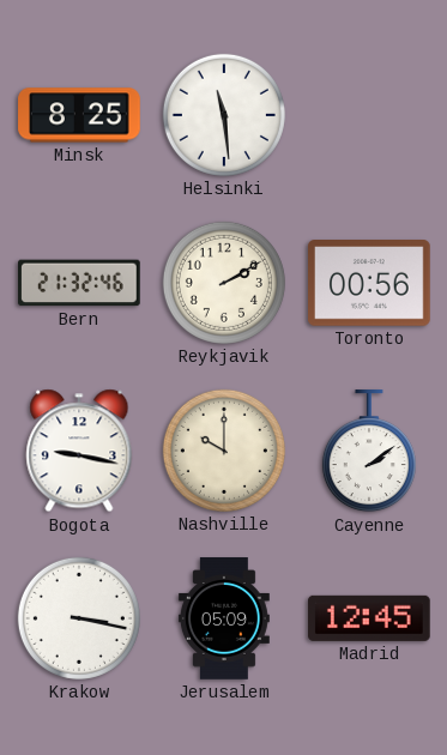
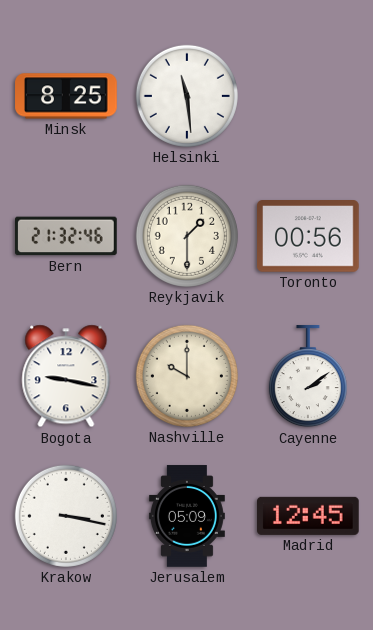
Reykjavik: 2:10 -> 1:30
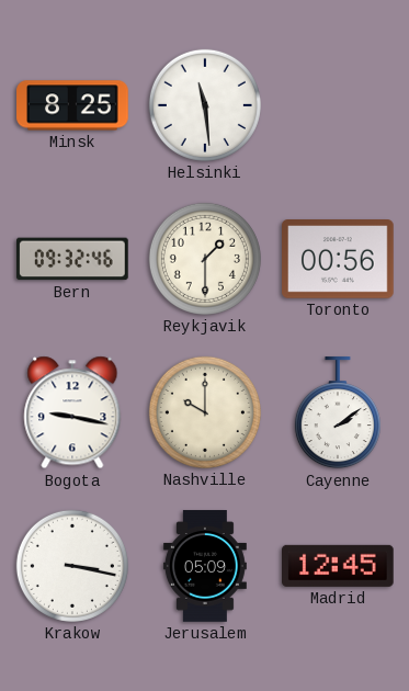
Bern: 21:32 -> 09:32
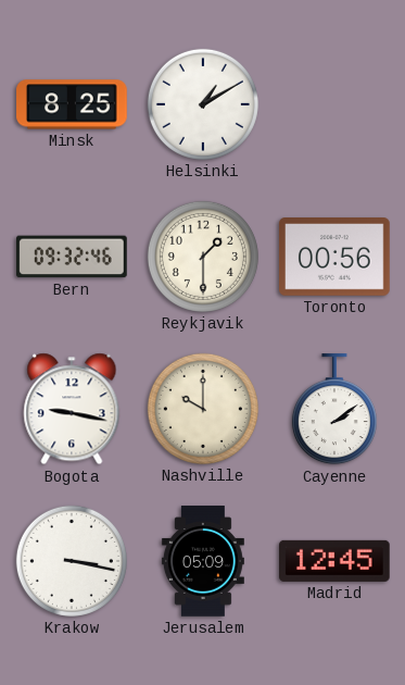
Helsinki: 11:29 -> 1:10
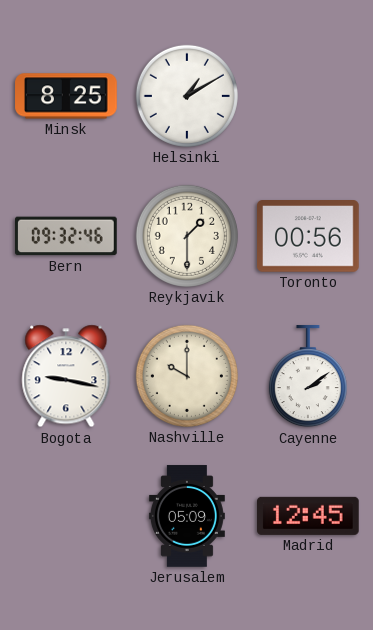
Krakow: 3:17 -> none
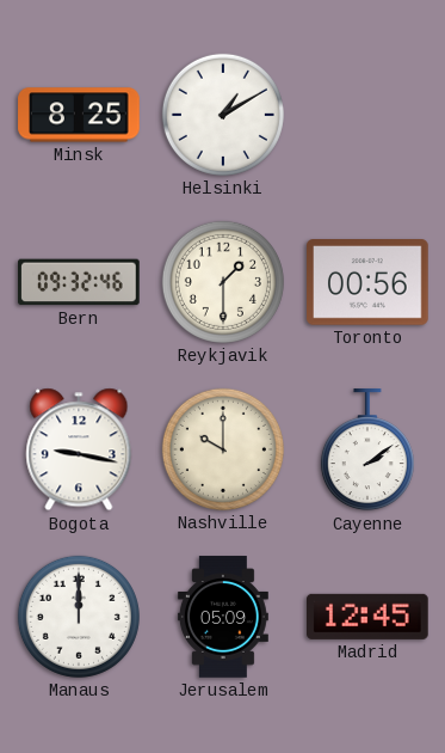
Manaus: none -> 12:00
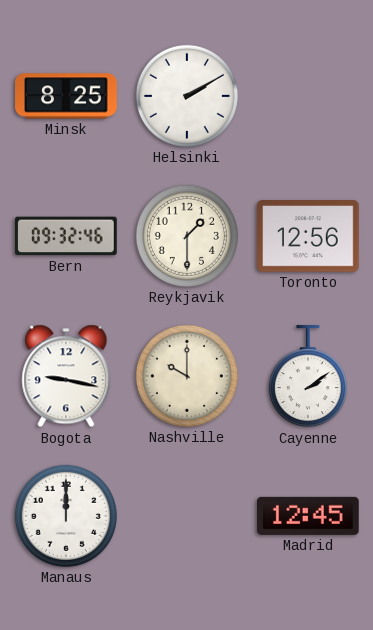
Helsinki: 1:10 -> 2:10
Toronto: 00:56 -> 12:56
Jerusalem: 05:09 -> none
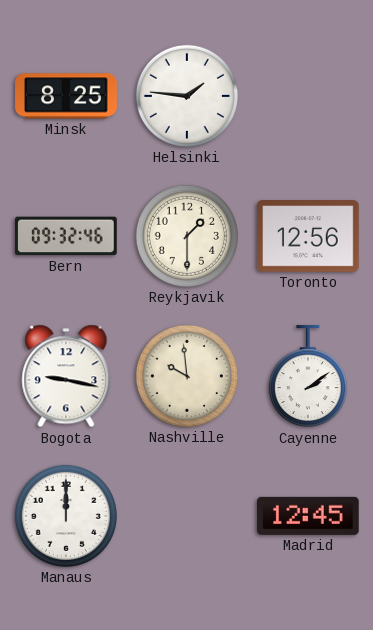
Helsinki: 2:10 -> 1:46
Nashville: 10:00 -> 9:59
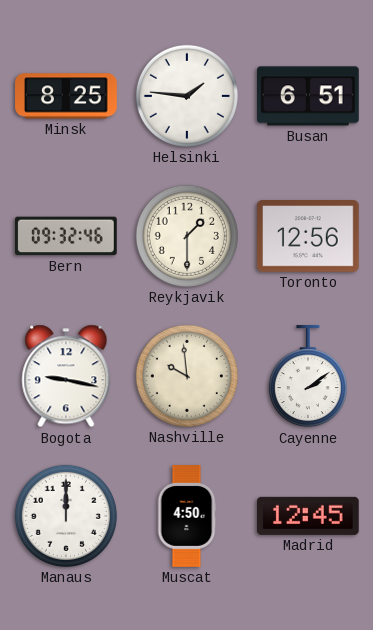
Busan: none -> 6:51
Muscat: none -> 4:50
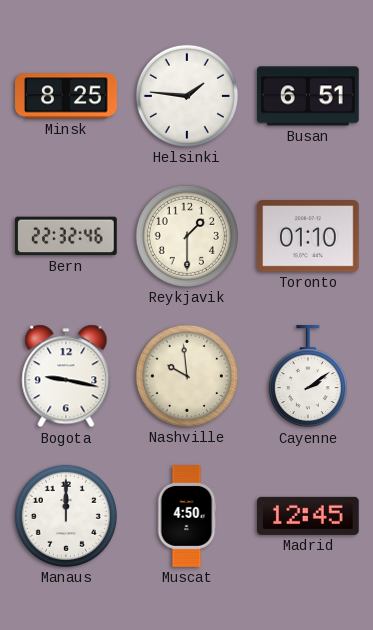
Bern: 09:32 -> 22:32
Toronto: 12:56 -> 01:10
